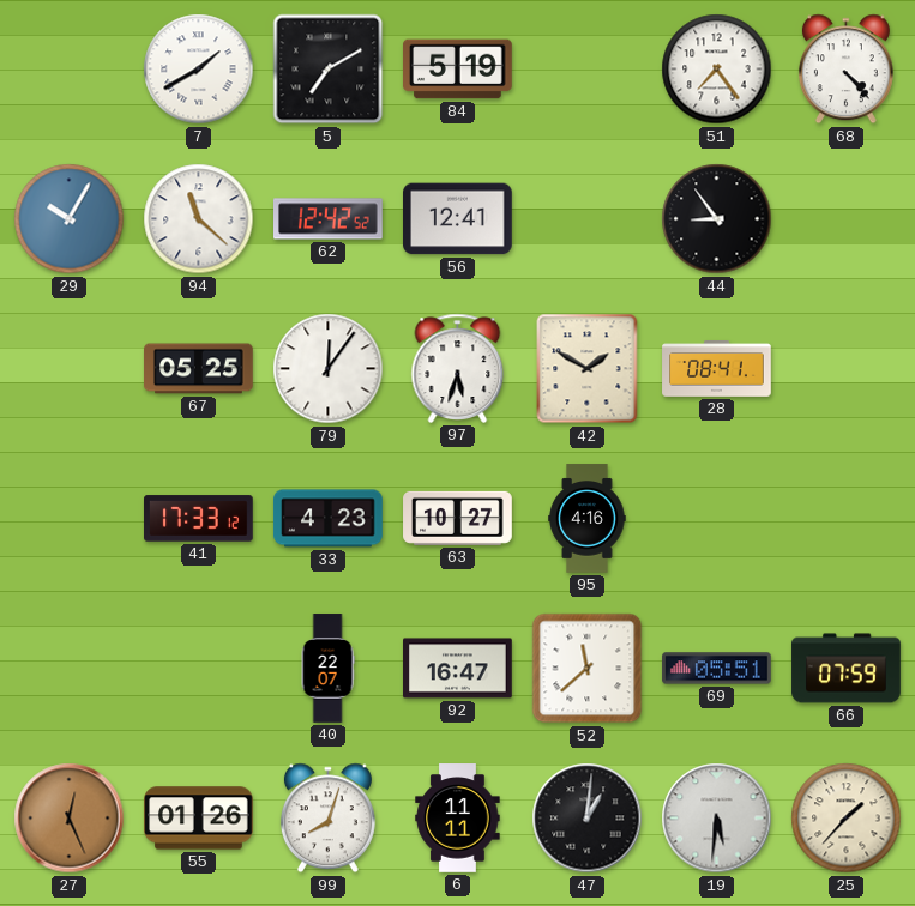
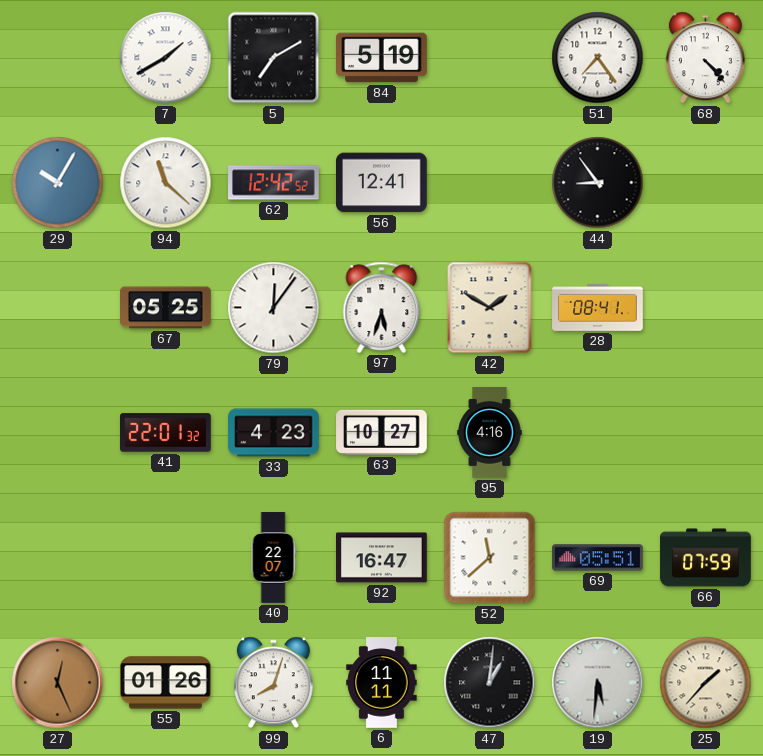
41: 17:33 -> 22:01
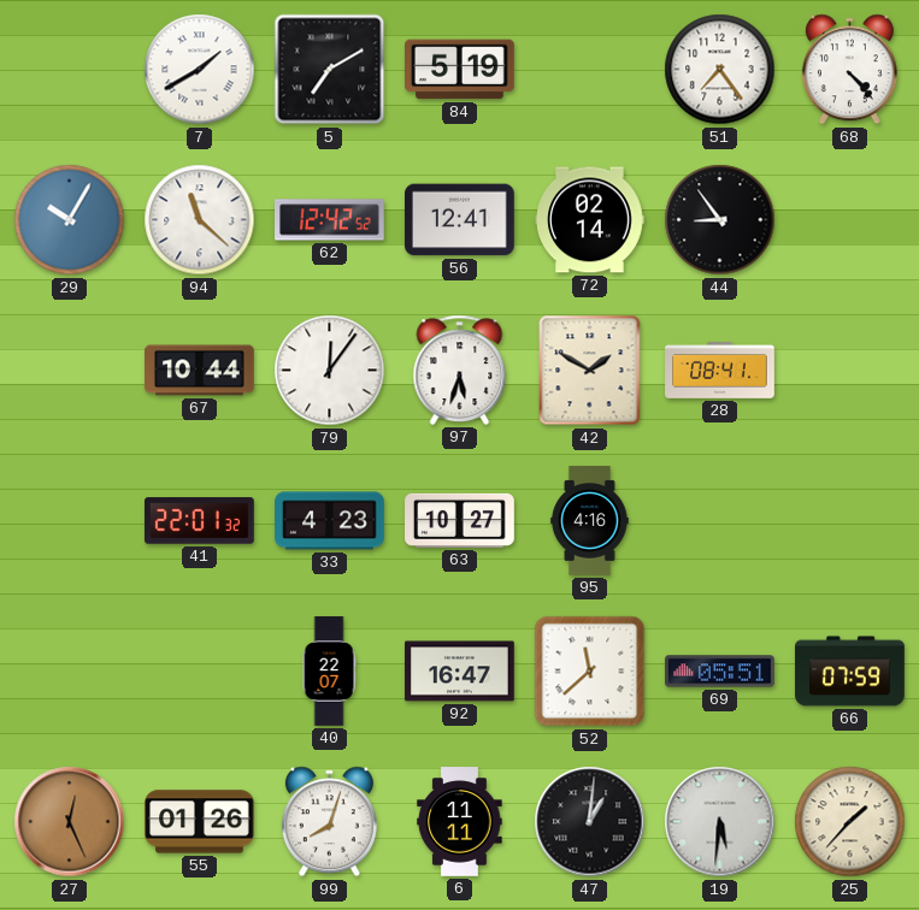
72: none -> 02:14
67: 05:25 -> 10:44
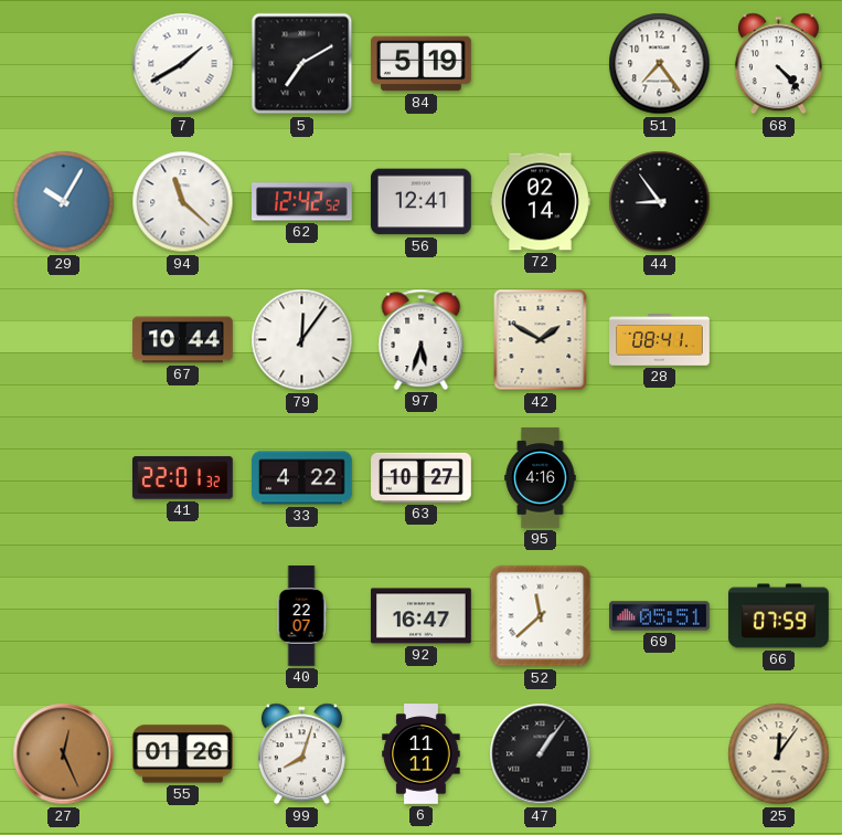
33: 4:23 -> 4:22
47: 1:01 -> 1:06
19: 5:31 -> none
25: 1:37 -> 12:06
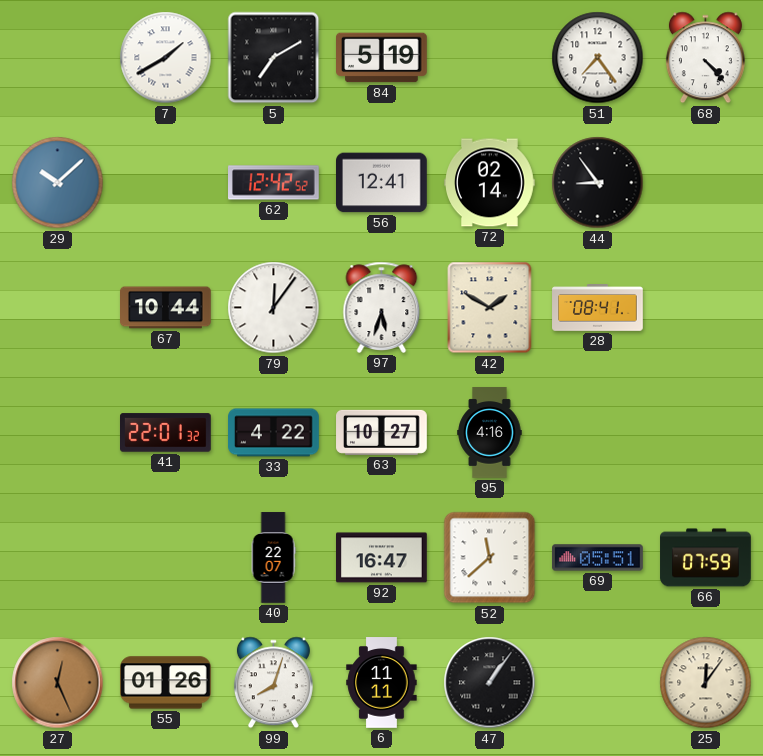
29: 10:05 -> 10:08
94: 11:22 -> none
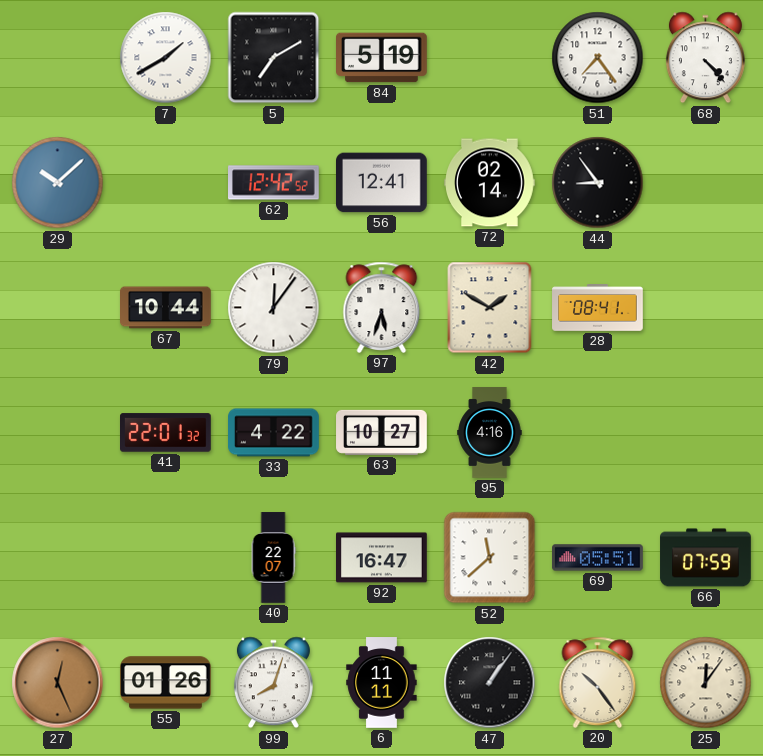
20: none -> 10:24
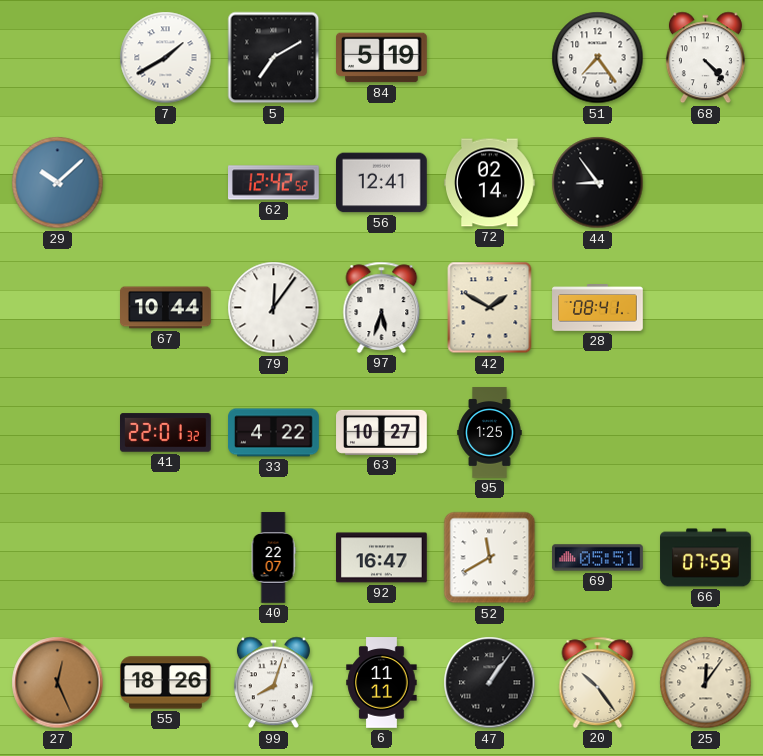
95: 4:16 -> 1:25
52: 11:38 -> 11:40
55: 01:26 -> 18:26
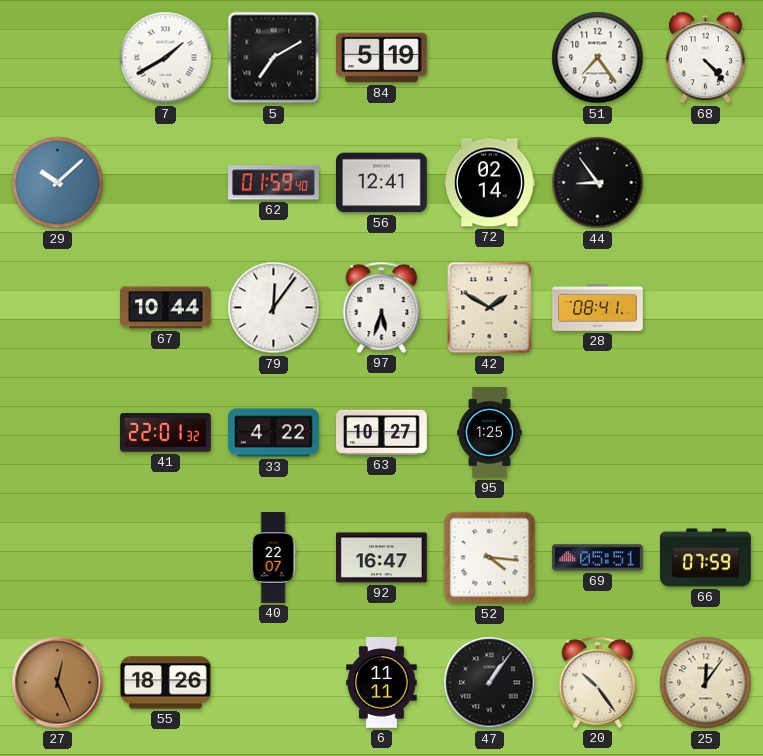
62: 12:42 -> 01:59
52: 11:40 -> 4:16
99: 8:03 -> none
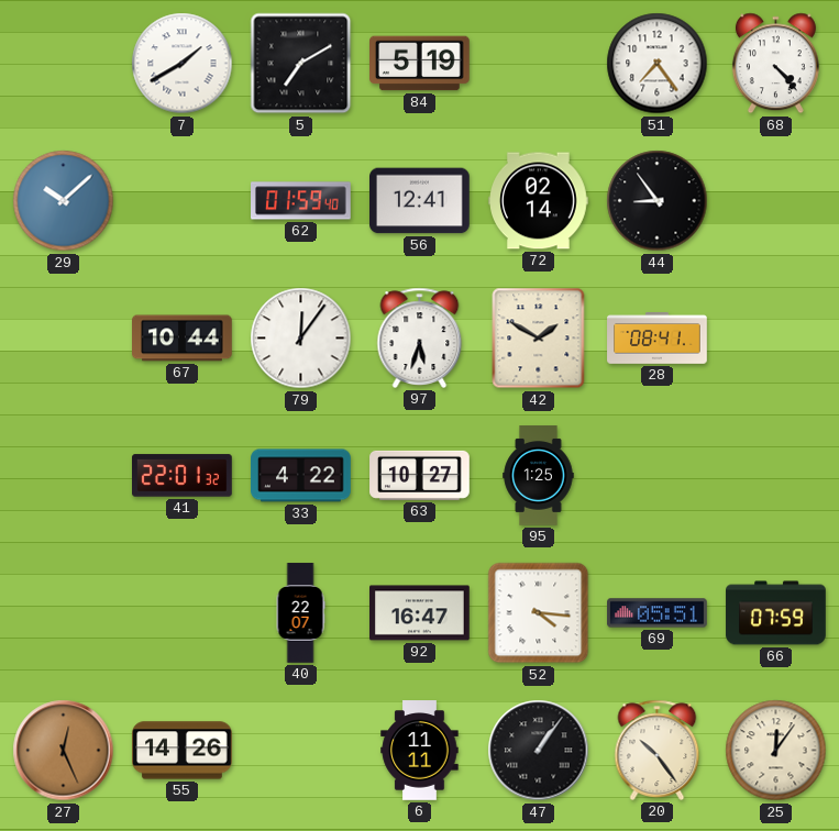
55: 18:26 -> 14:26
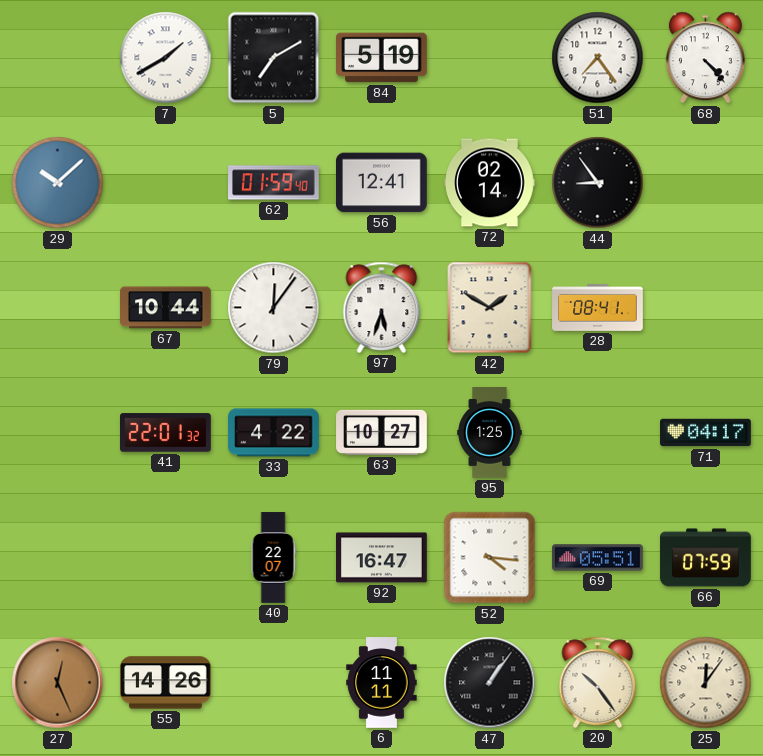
71: none -> 04:17
